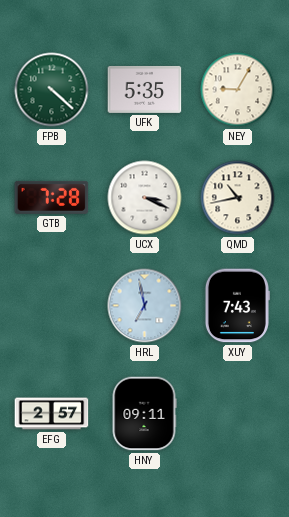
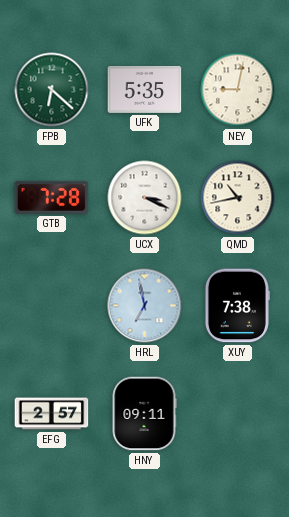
FPB: 4:22 -> 6:22
NEY: 9:05 -> 9:02
XUY: 7:43 -> 7:38
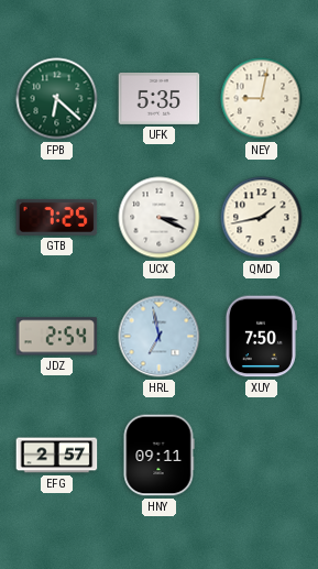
GTB: 7:28 -> 7:25
QMD: 10:43 -> 1:43
JDZ: none -> 2:54
XUY: 7:38 -> 7:50
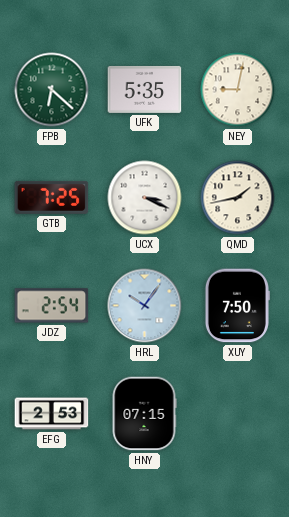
HRL: 6:58 -> 10:06
EFG: 2:57 -> 2:53
HNY: 09:11 -> 07:15
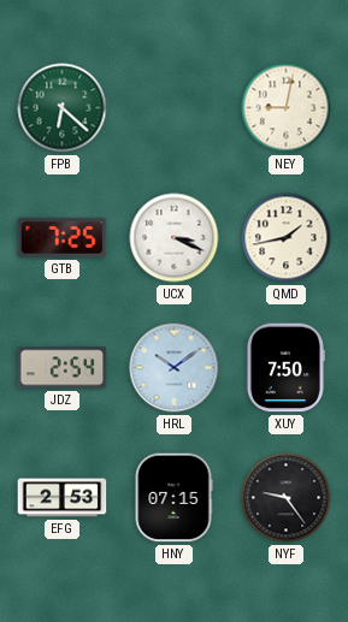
UFK: 5:35 -> none
HRL: 10:06 -> 10:09
NYF: none -> 9:24
